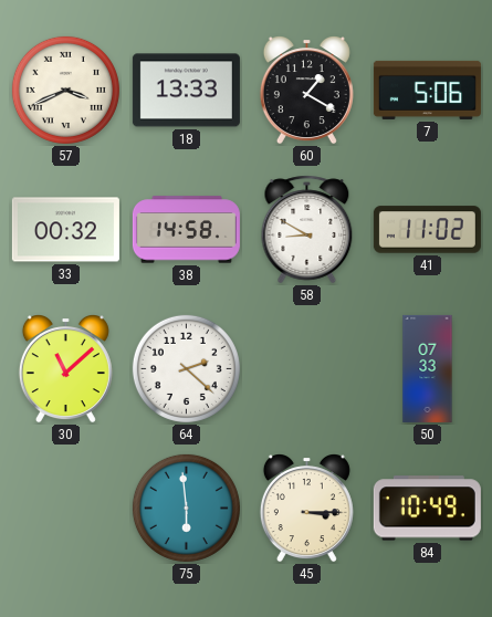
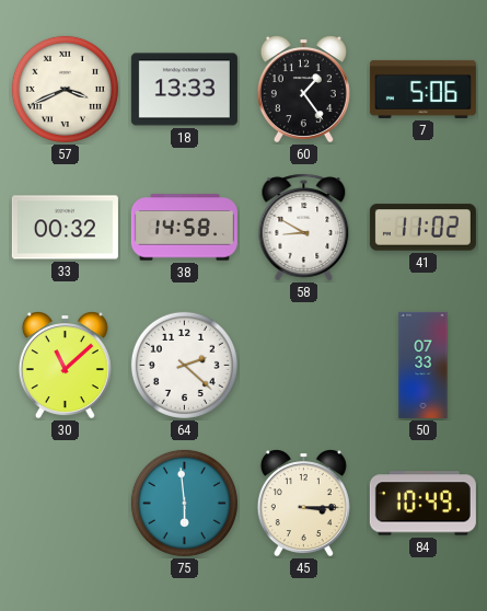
60: 1:20 -> 1:24
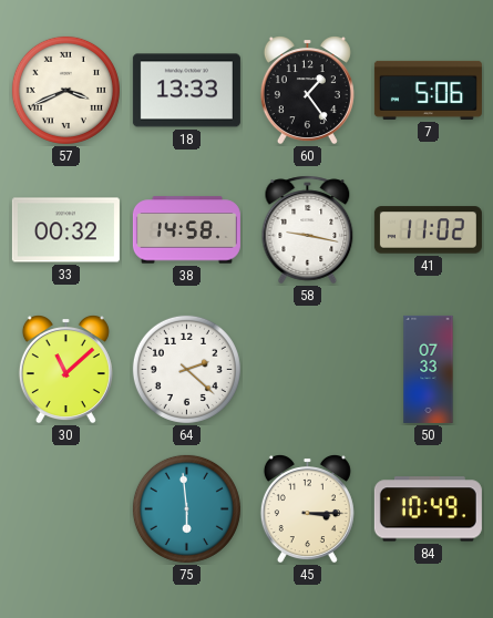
58: 8:50 -> 9:17
